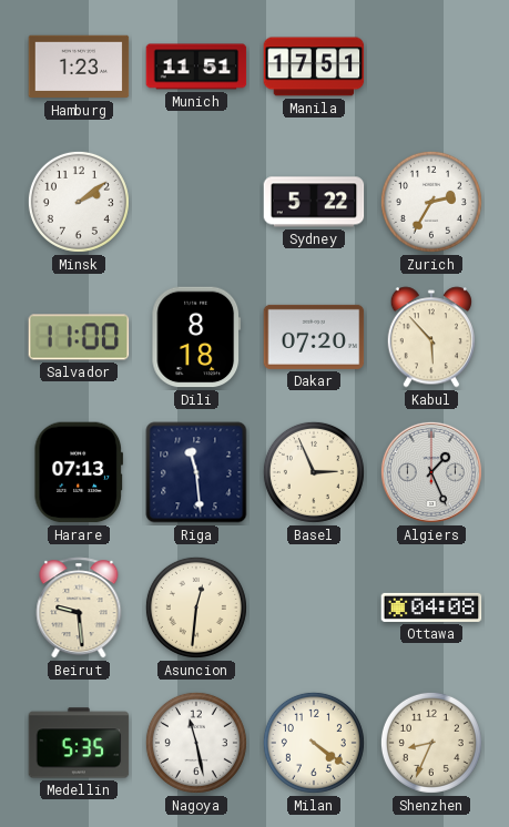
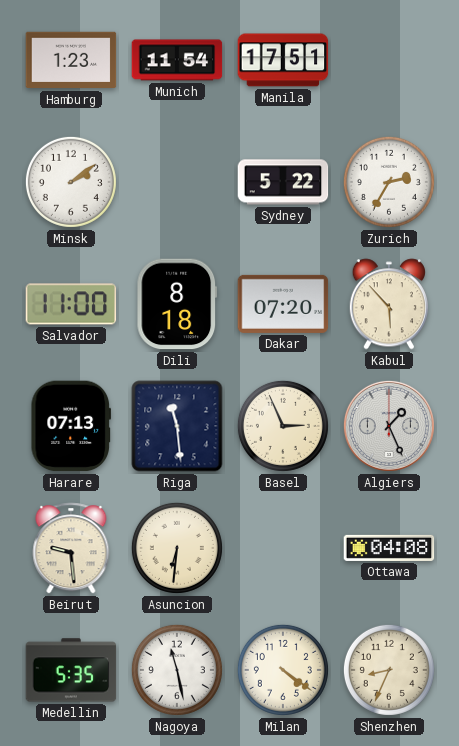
Munich: 11:51 -> 11:54
Asuncion: 12:31 -> 6:31
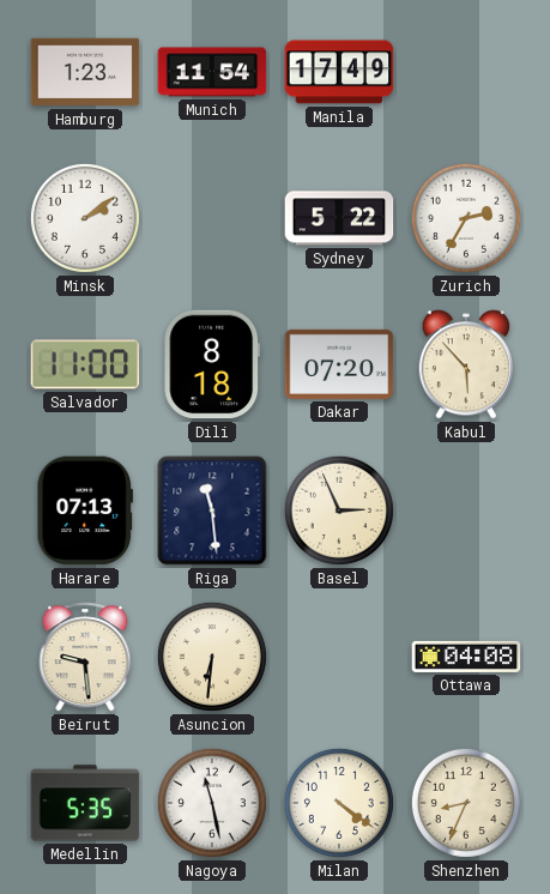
Manila: 17:51 -> 17:49
Algiers: 1:26 -> none
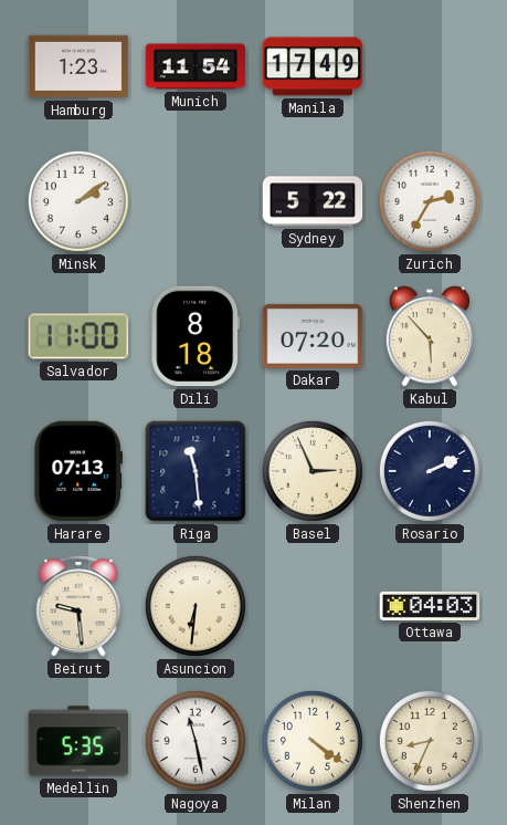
Rosario: none -> 2:11
Ottawa: 04:08 -> 04:03
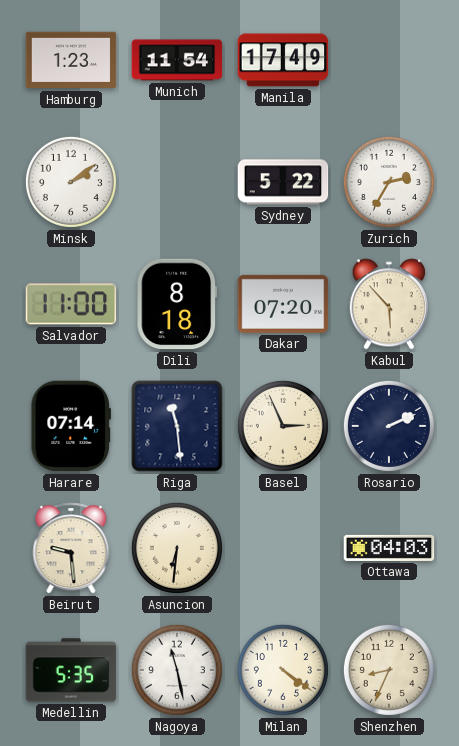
Harare: 07:13 -> 07:14
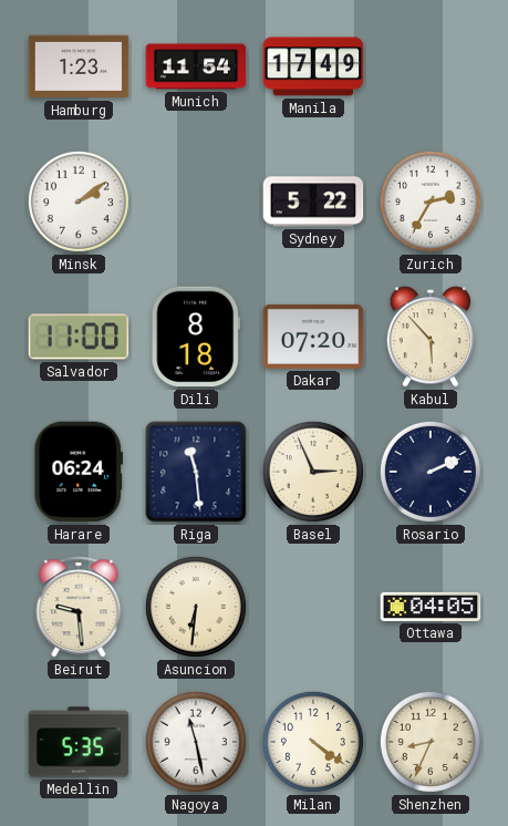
Harare: 07:14 -> 06:24
Ottawa: 04:03 -> 04:05
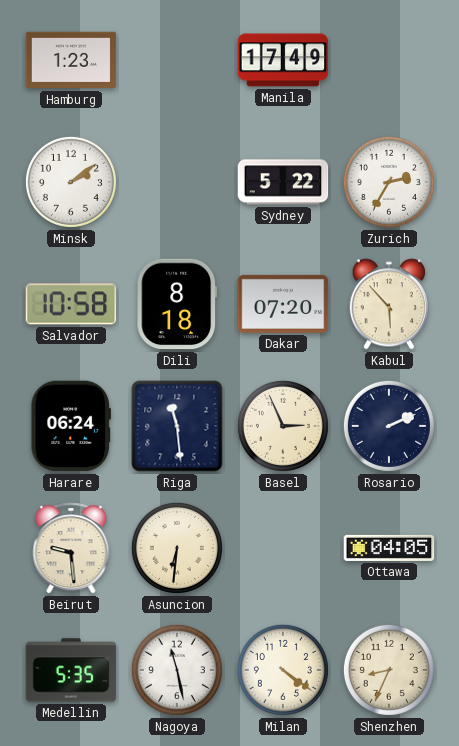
Munich: 11:54 -> none
Salvador: 11:00 -> 10:58
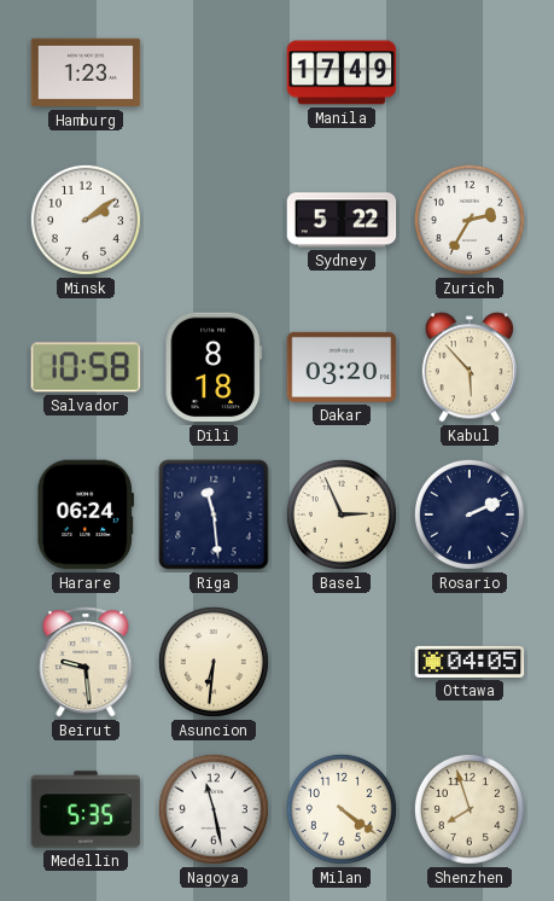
Dakar: 07:20 -> 03:20
Shenzhen: 8:34 -> 7:57
